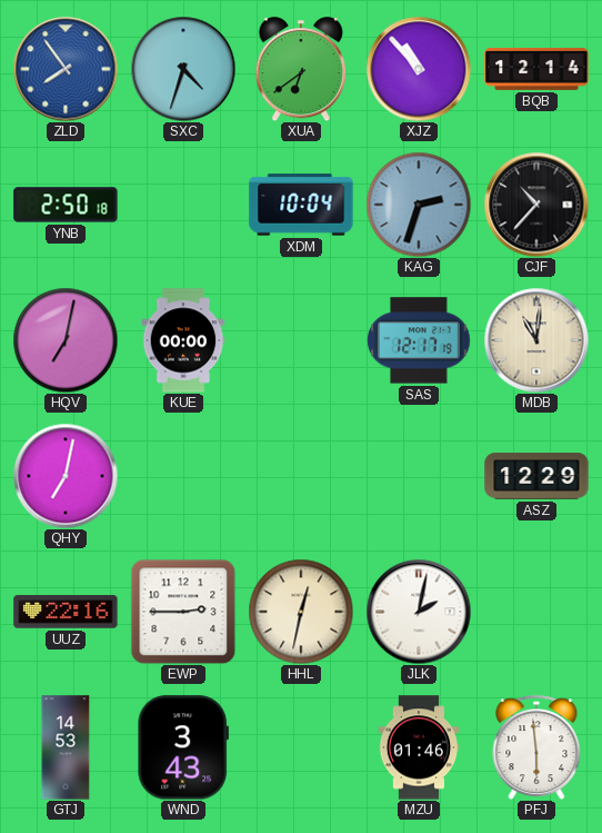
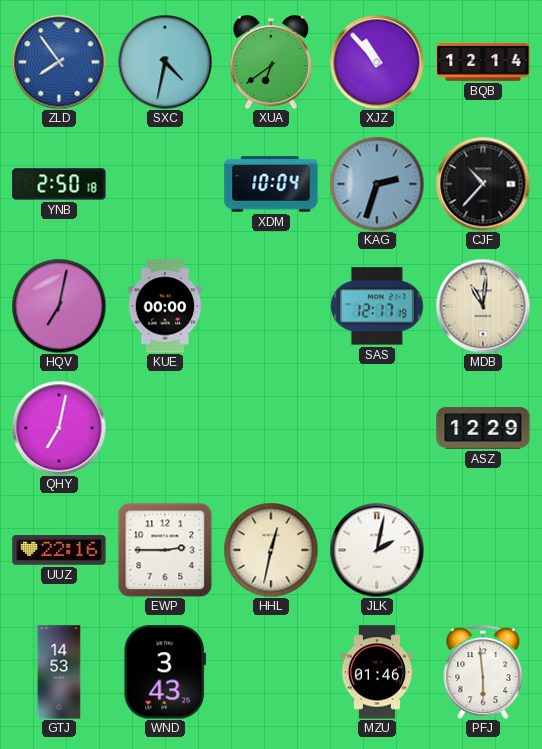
SXC: 4:33 -> 4:32
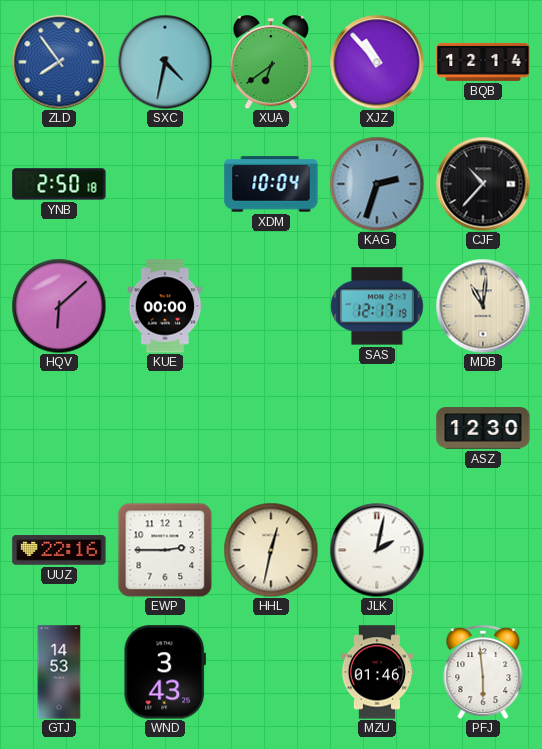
HQV: 7:02 -> 6:08
QHY: 7:02 -> none
ASZ: 12:29 -> 12:30
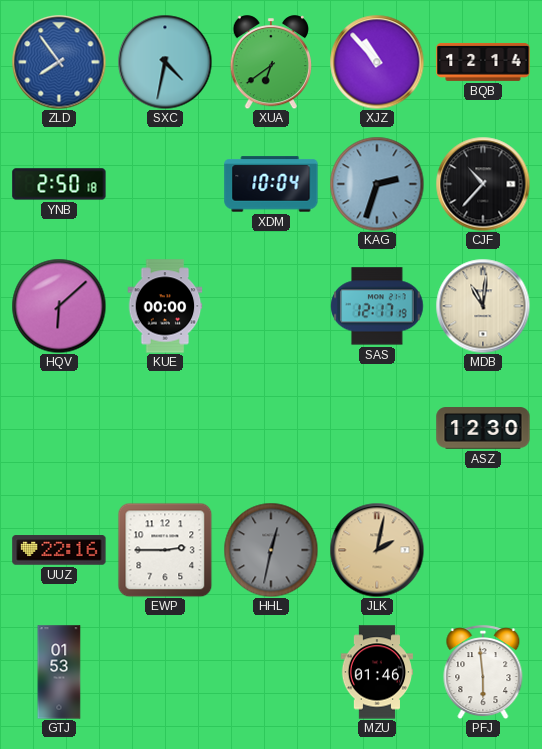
HHL dial: cream -> grey
JLK dial: white -> champagne
GTJ: 14:53 -> 01:53
WND: 3:43 -> none
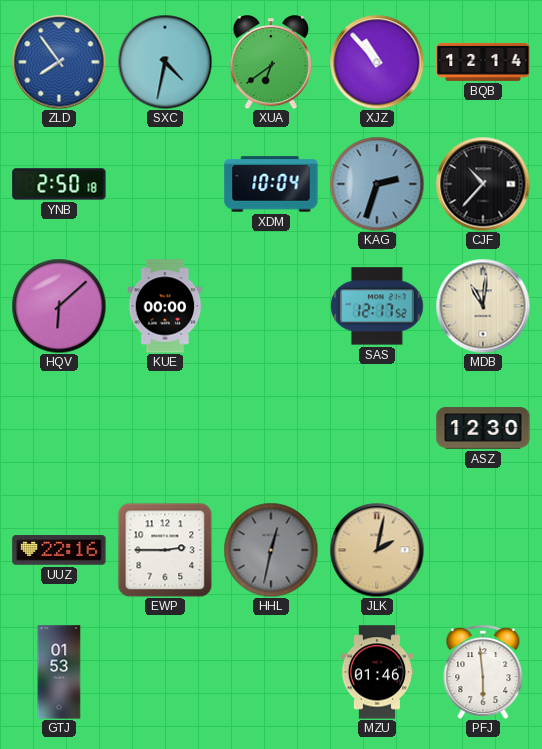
SAS: 12:17:19 -> 12:17:52
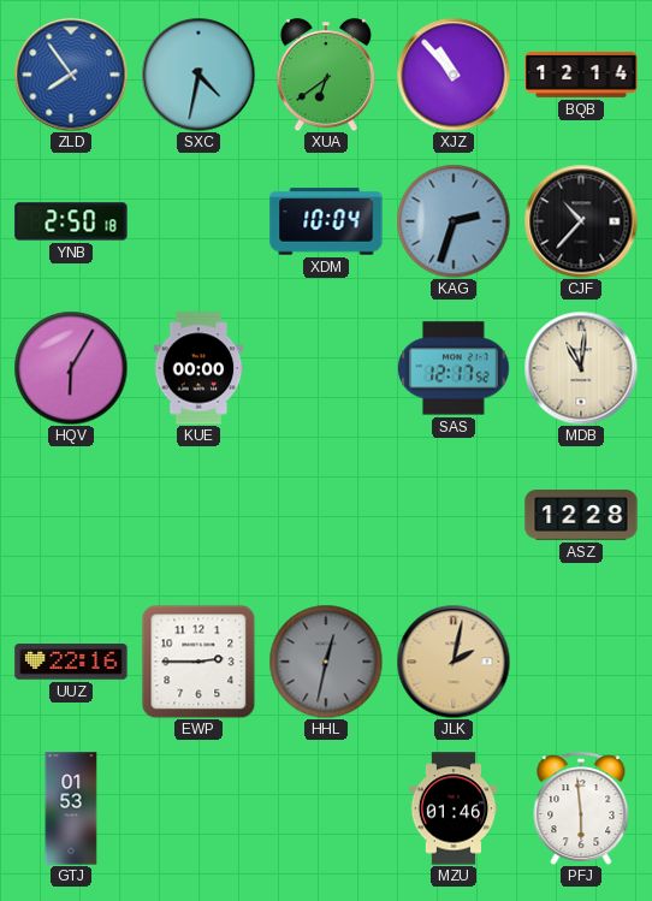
HQV: 6:08 -> 6:05
ASZ: 12:30 -> 12:28
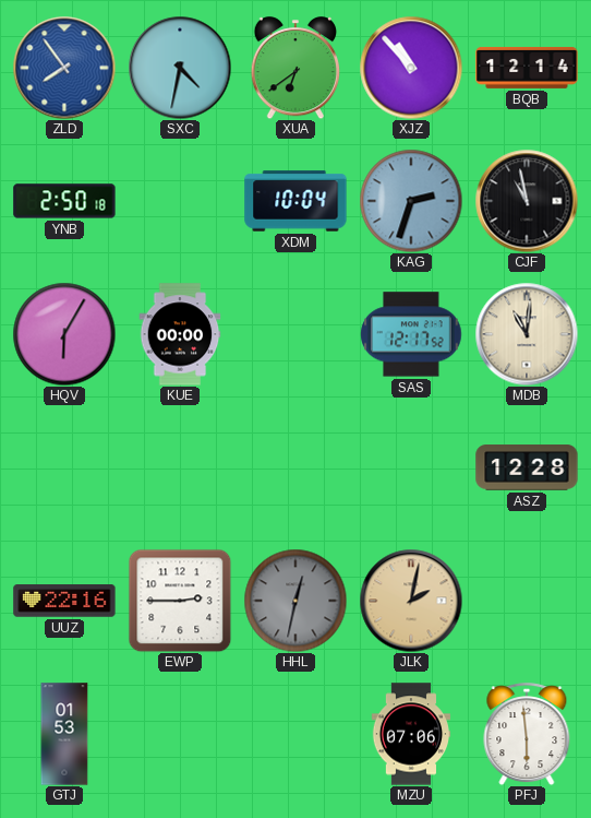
CJF: 10:37 -> 10:58
MZU: 01:46 -> 07:06
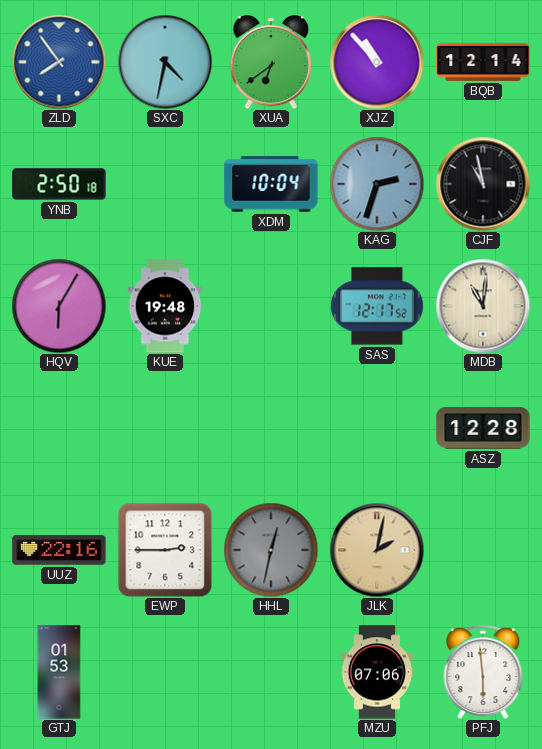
KUE: 00:00 -> 19:48
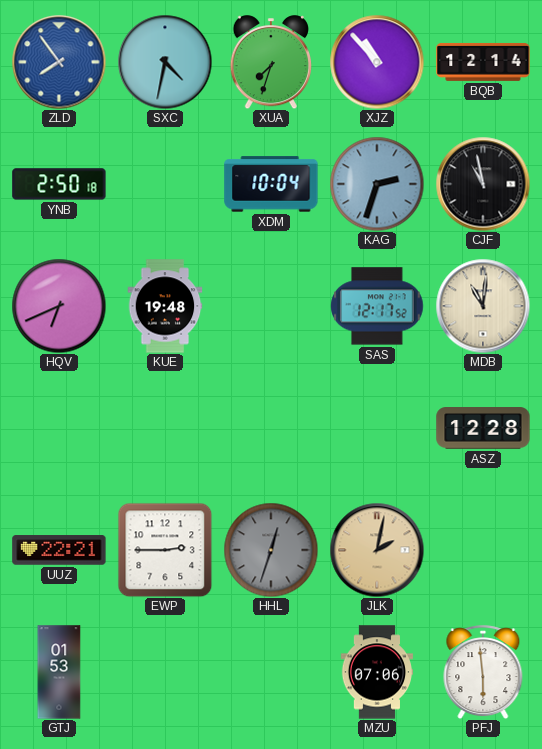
XUA: 6:39 -> 7:33
HQV: 6:05 -> 6:41
UUZ: 22:16 -> 22:21
HHL: 12:32 -> 12:33
